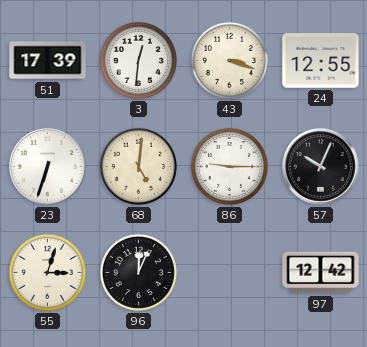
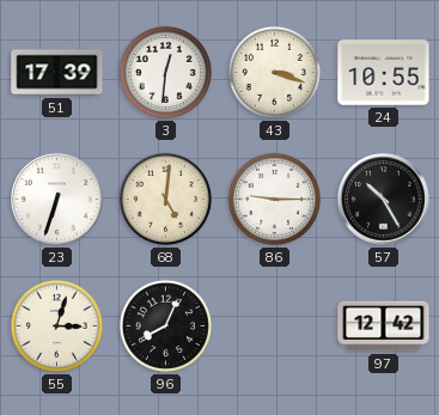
24: 12:55 -> 10:55
57: 10:04 -> 10:25
96: 12:04 -> 8:04
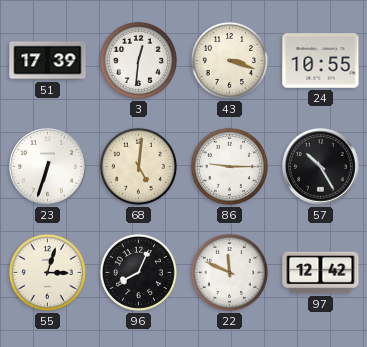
22: none -> 11:49
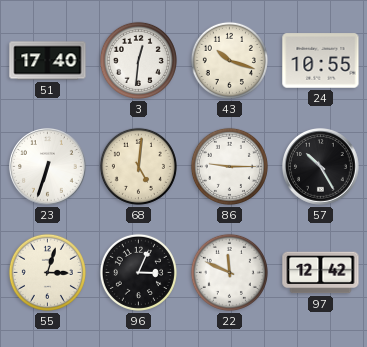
51: 17:39 -> 17:40
43: 3:18 -> 10:18
96: 8:04 -> 3:04
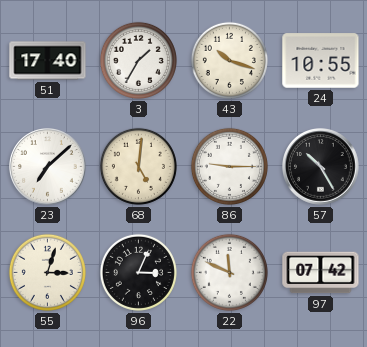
3: 12:31 -> 1:35
23: 6:33 -> 7:08
97: 12:42 -> 07:42
